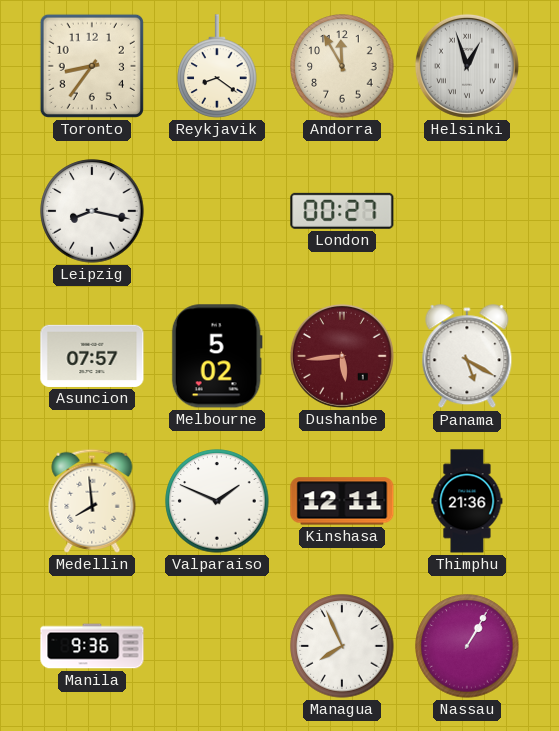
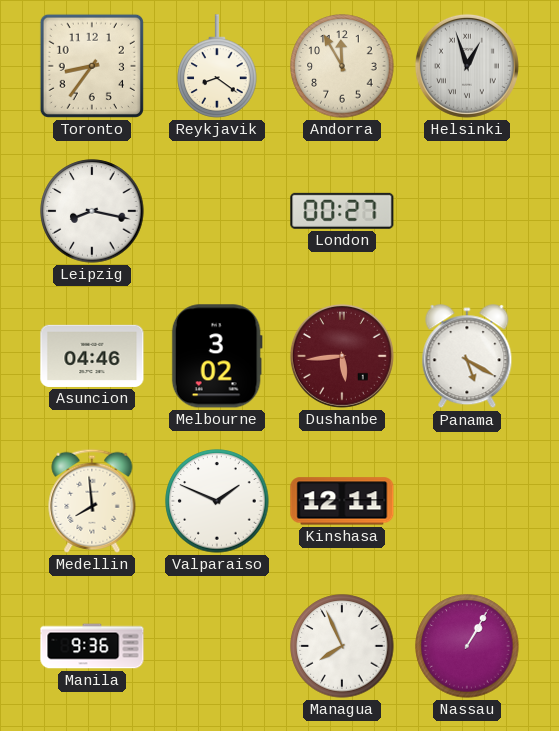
Asuncion: 07:57 -> 04:46
Melbourne: 5:02 -> 3:02
Thimphu: 21:36 -> none
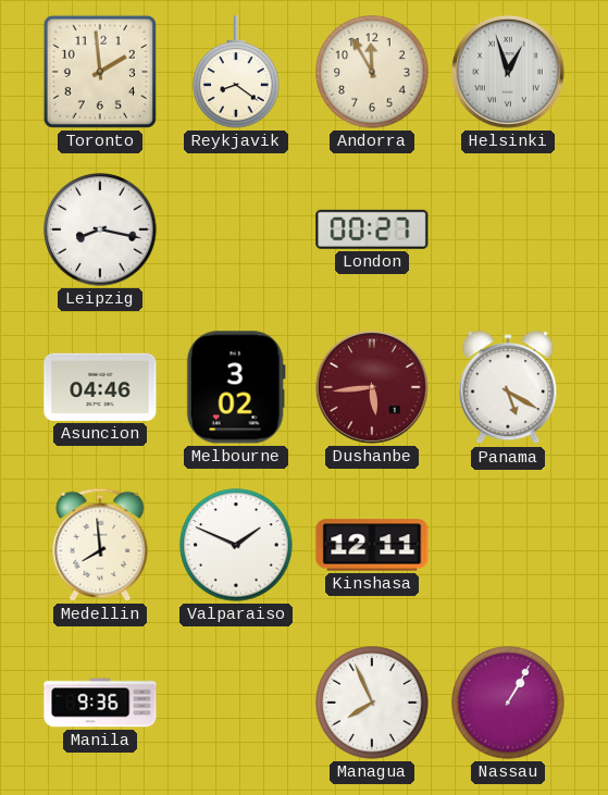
Toronto: 8:36 -> 1:59
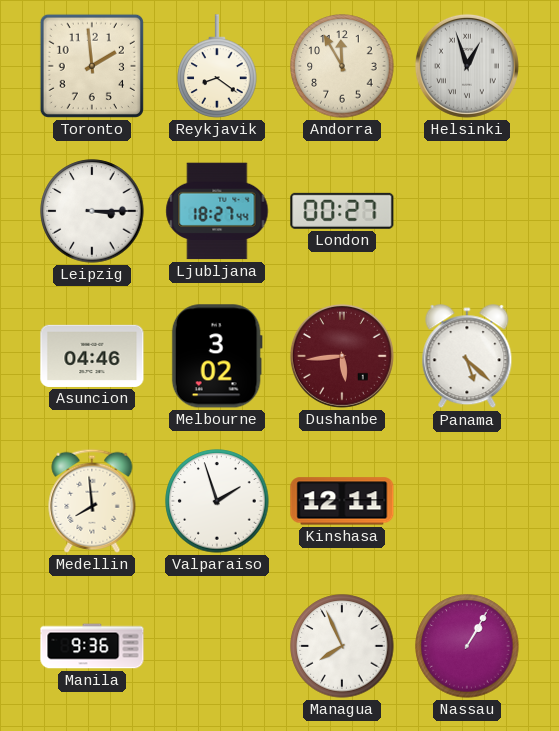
Leipzig: 8:17 -> 3:15
Ljubljana: none -> 18:27
Panama: 5:20 -> 5:22
Valparaiso: 1:49 -> 1:57
